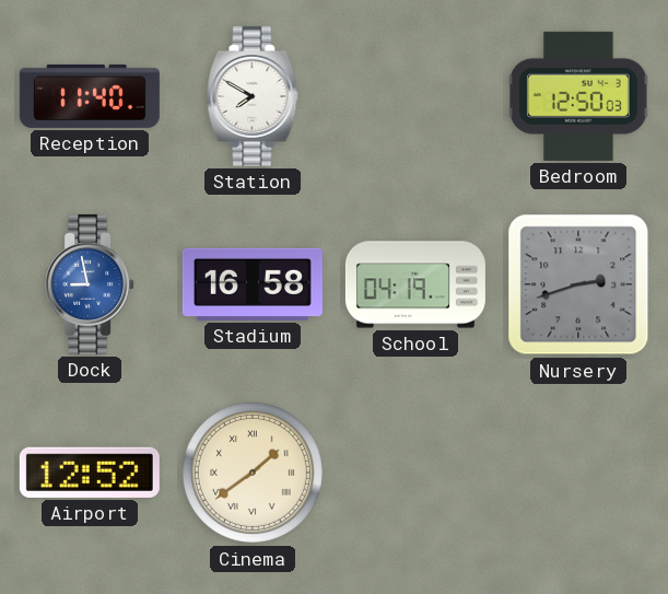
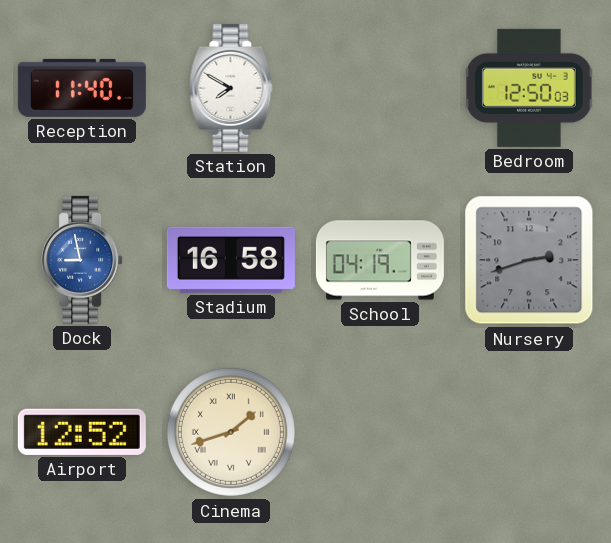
Cinema: 1:39 -> 1:42
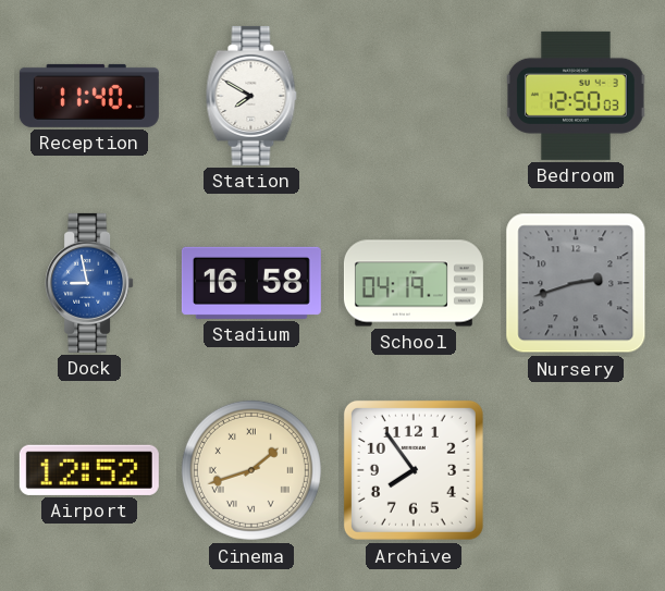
Archive: none -> 7:54
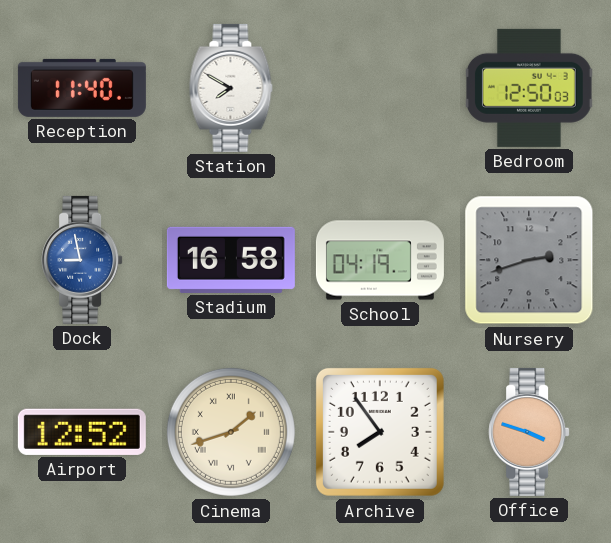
Office: none -> 3:48
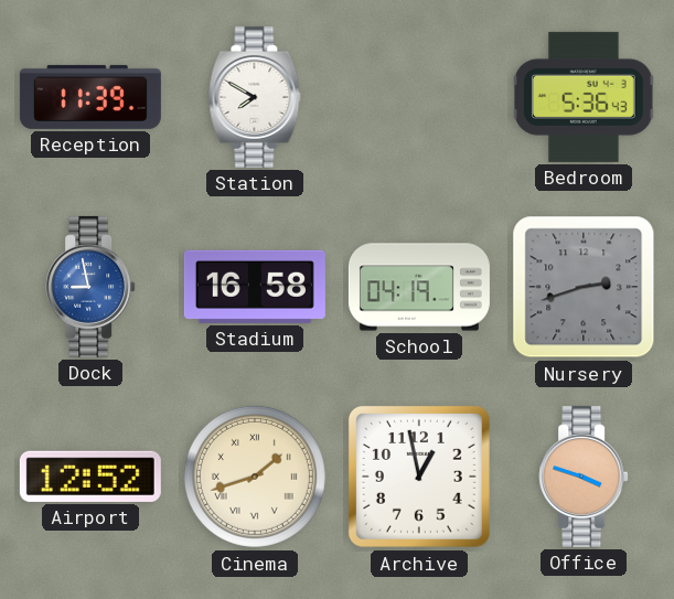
Reception: 11:40 -> 11:39
Bedroom: 12:50 -> 5:36
Archive: 7:54 -> 12:58
